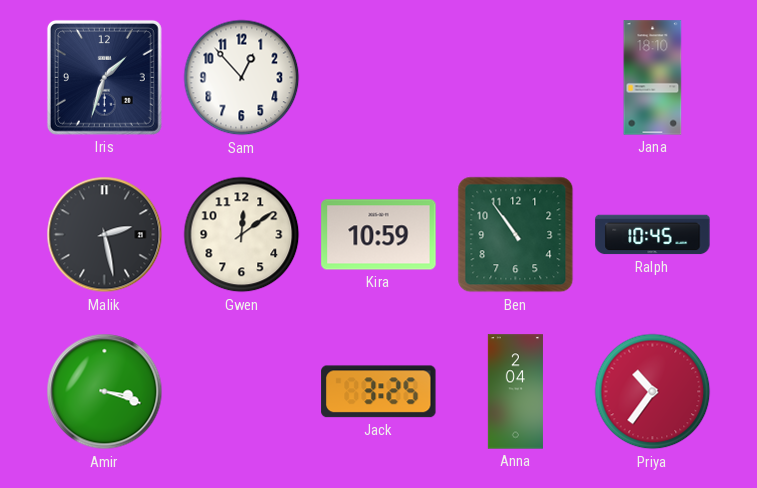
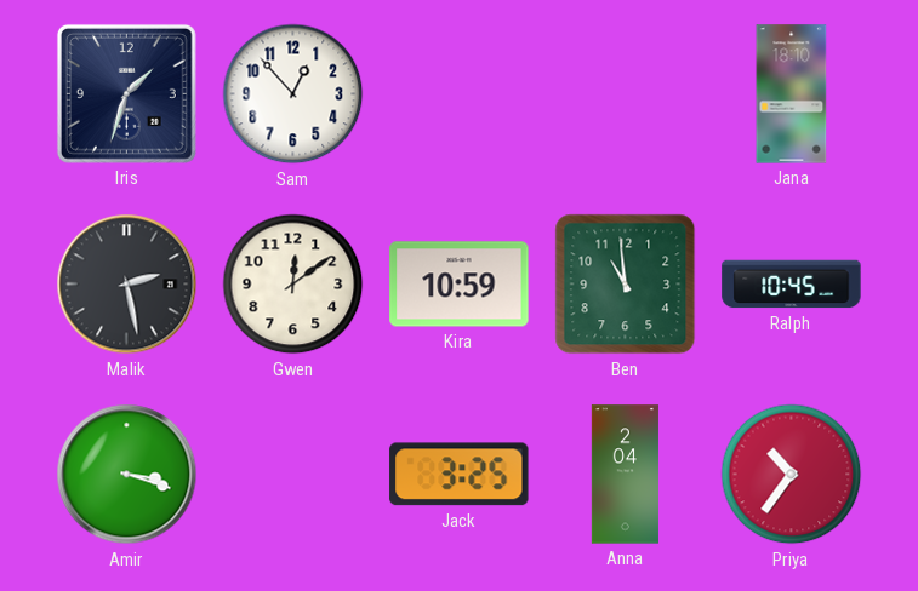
Ben: 10:54 -> 10:59
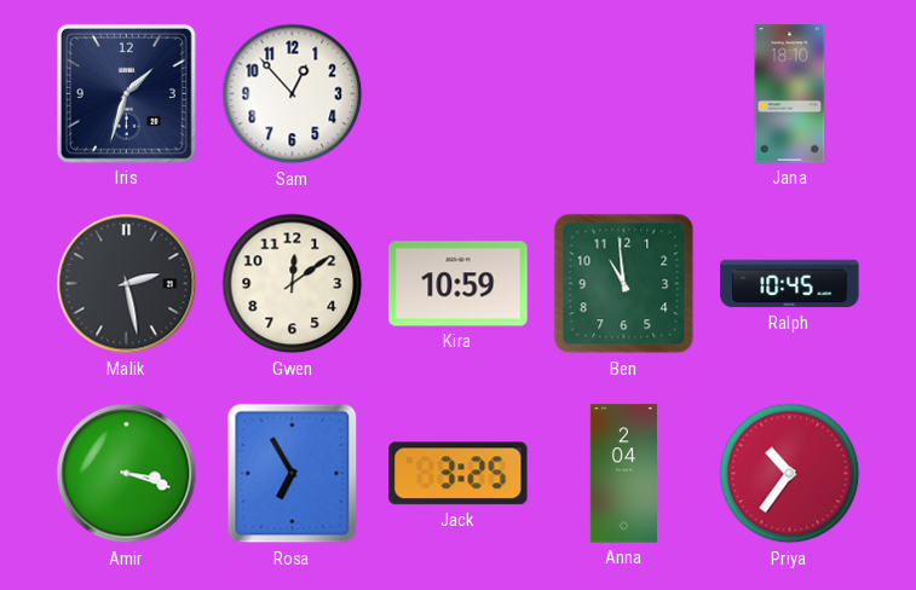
Rosa: none -> 6:55
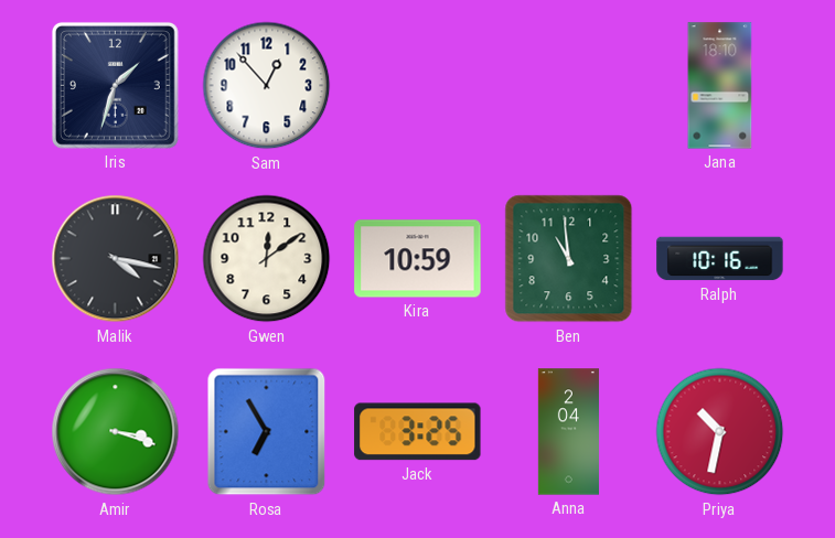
Malik: 2:28 -> 4:17
Ralph: 10:45 -> 10:16
Priya: 10:36 -> 10:32
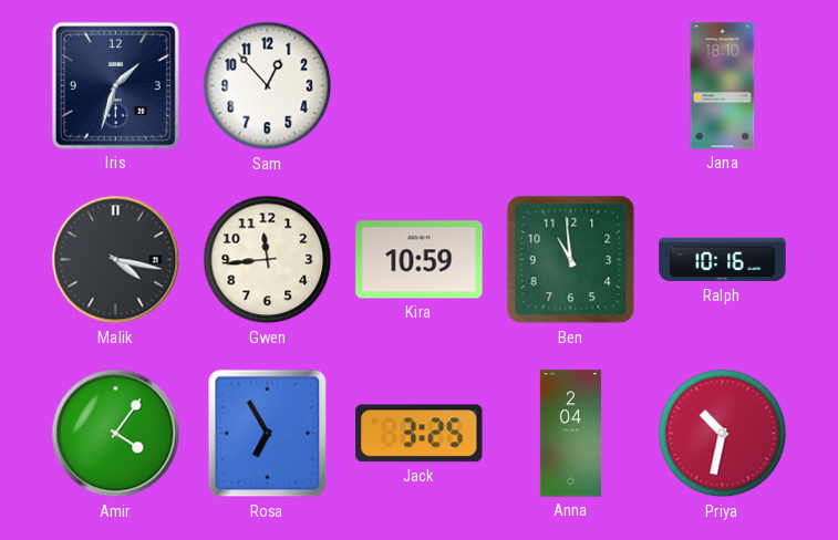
Gwen: 12:09 -> 11:44
Amir: 3:18 -> 4:06
